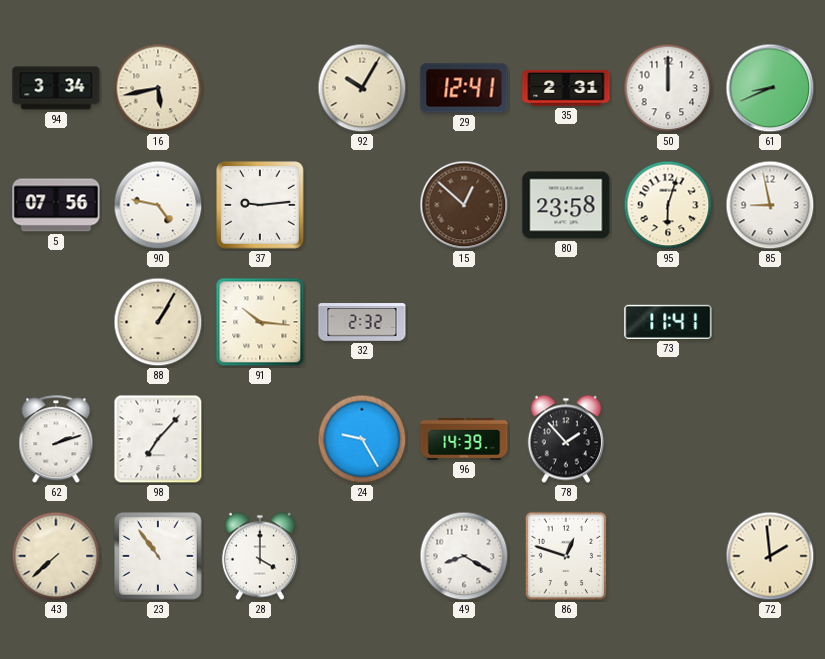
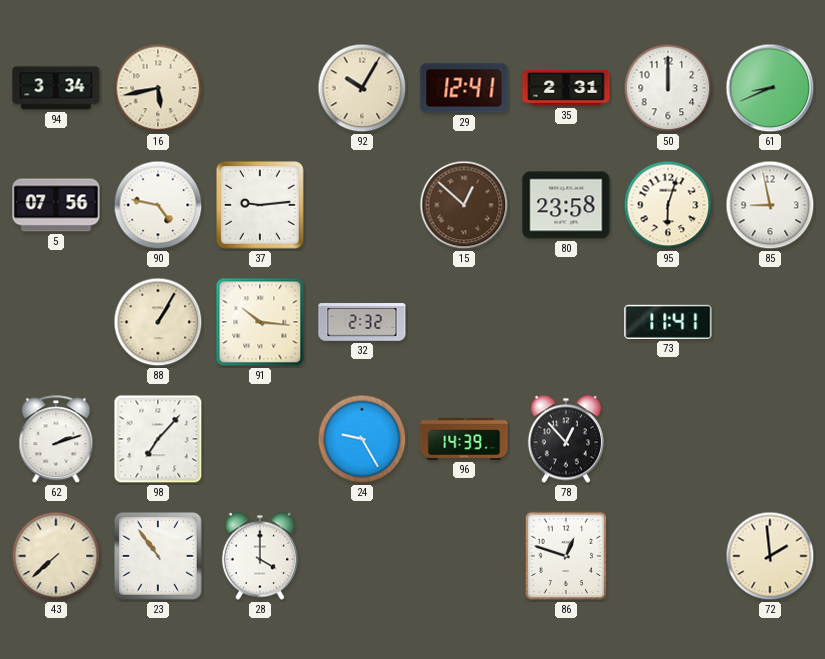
78: 1:53 -> 12:53
49: 8:20 -> none
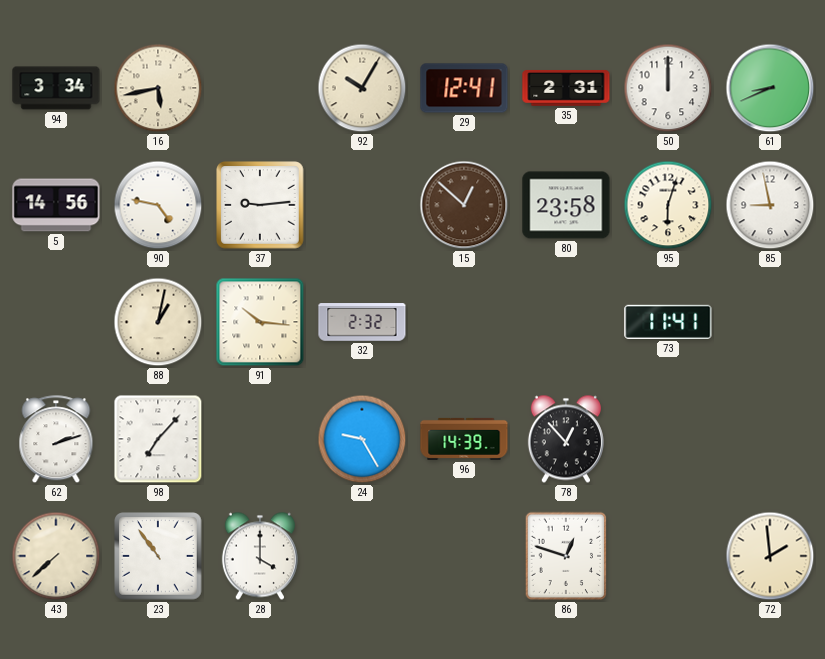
5: 07:56 -> 14:56
88: 1:05 -> 1:02
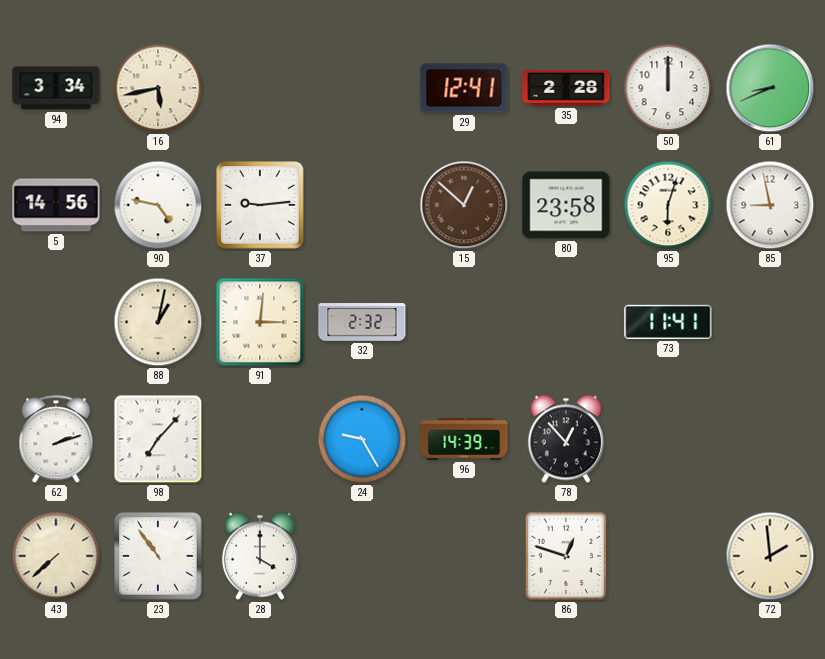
92: 10:05 -> none
35: 2:31 -> 2:28
91: 10:16 -> 3:01
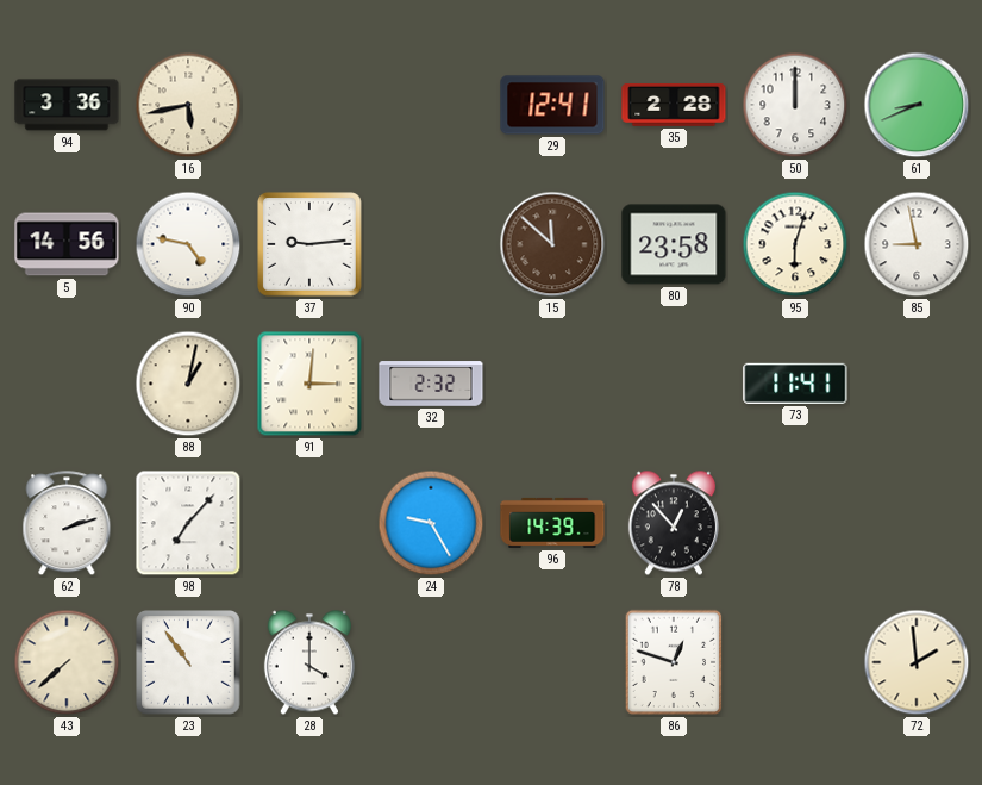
94: 3:34 -> 3:36
15: 12:52 -> 11:52
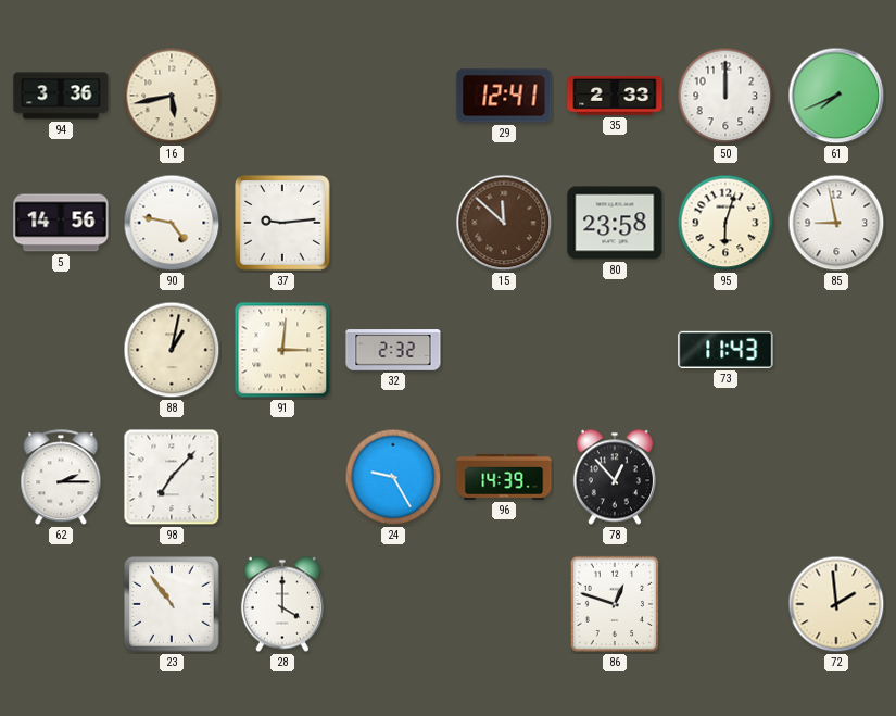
35: 2:28 -> 2:33
61: 8:41 -> 7:41
73: 11:41 -> 11:43
62: 2:12 -> 2:15
43: 7:38 -> none
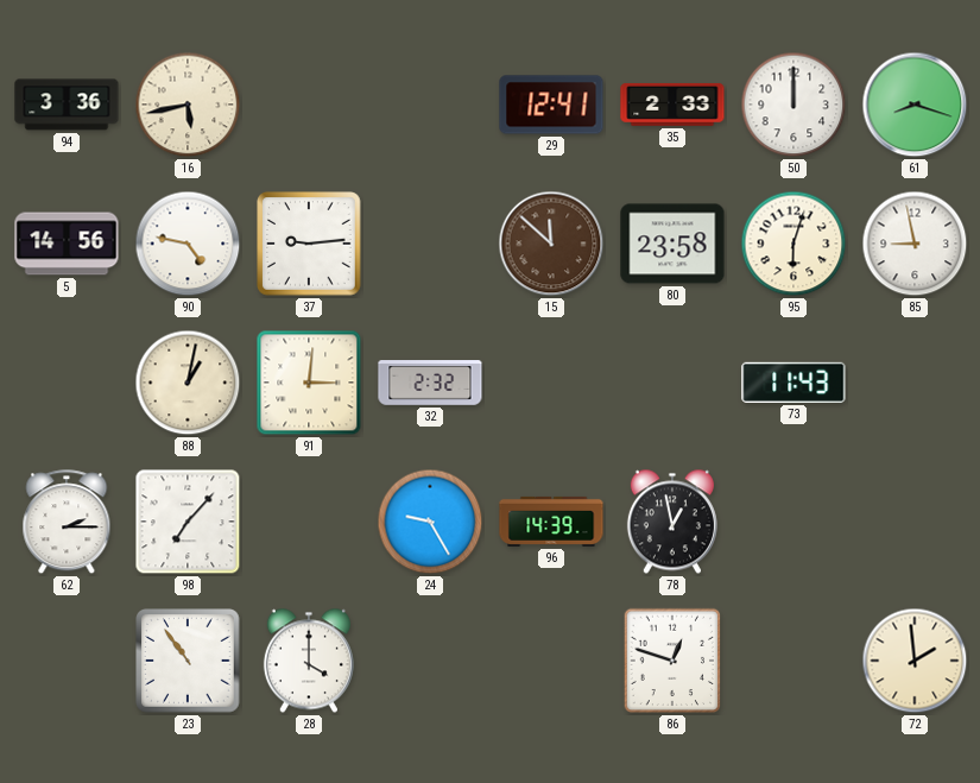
61: 7:41 -> 8:18
78: 12:53 -> 12:58
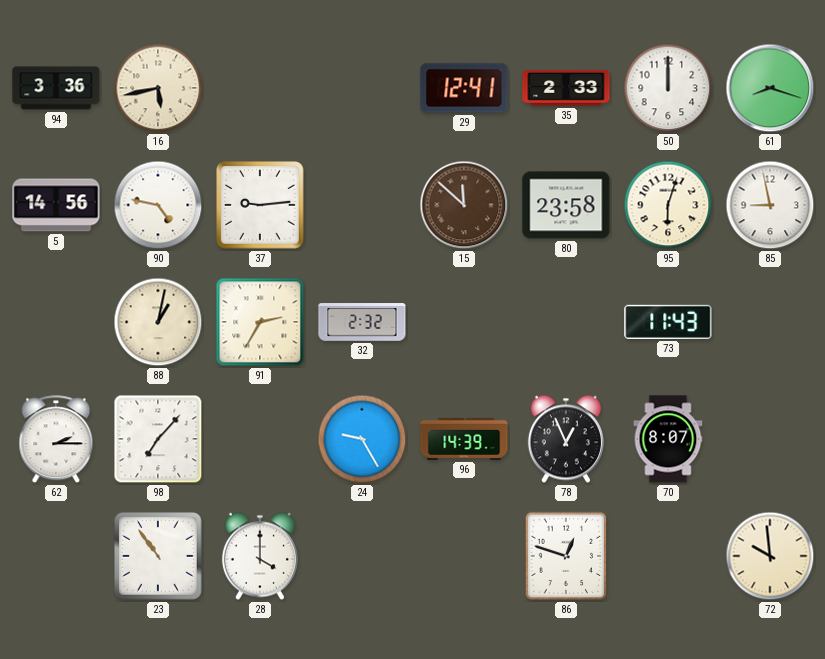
91: 3:01 -> 2:35
78: 12:58 -> 12:56
70: none -> 8:07
72: 1:59 -> 9:59
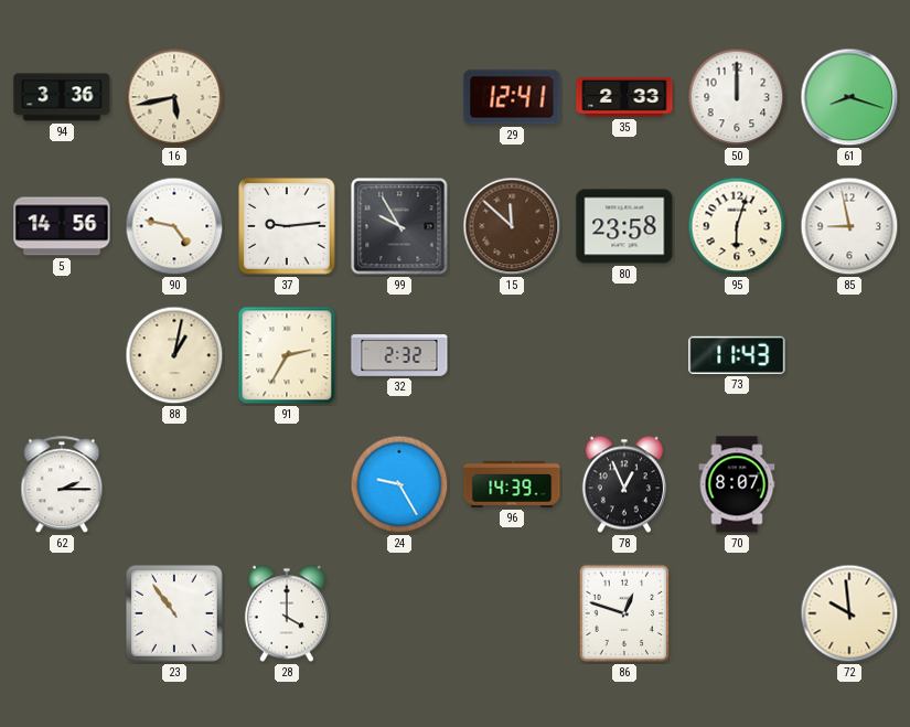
99: none -> 9:55
98: 7:07 -> none
